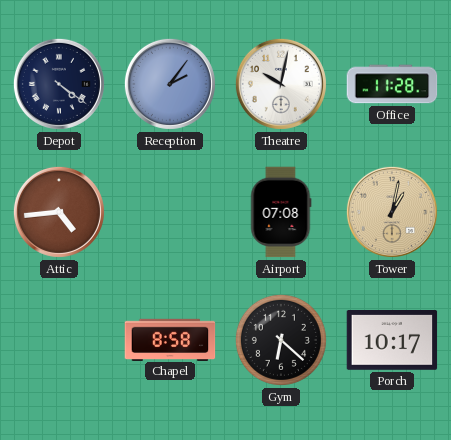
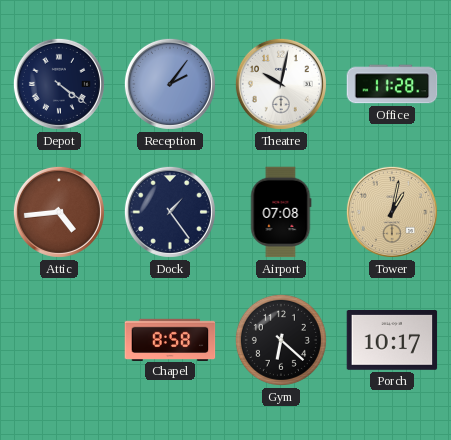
Dock: none -> 1:24
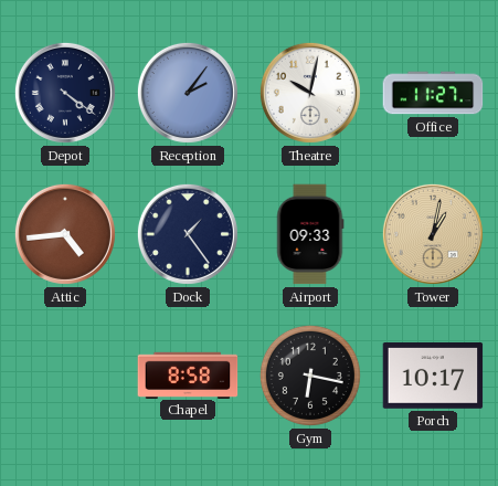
Office: 11:28 -> 11:27
Airport: 07:08 -> 09:33
Gym: 6:22 -> 6:17
